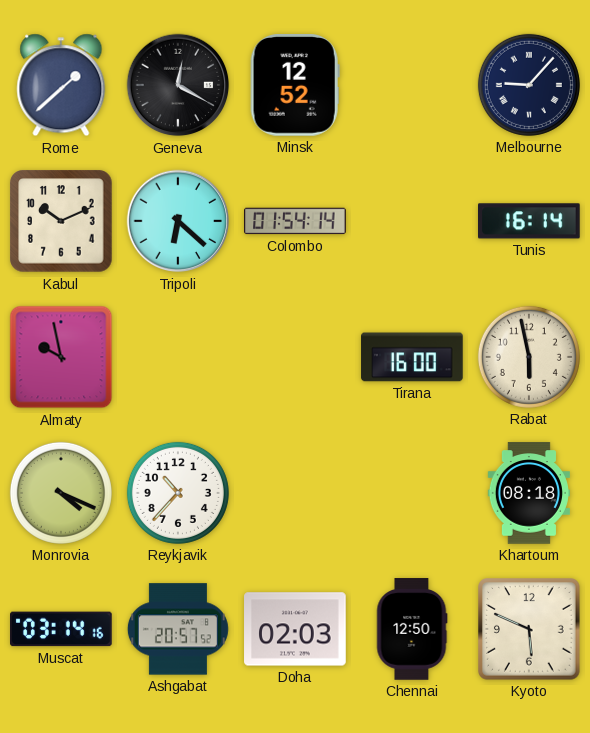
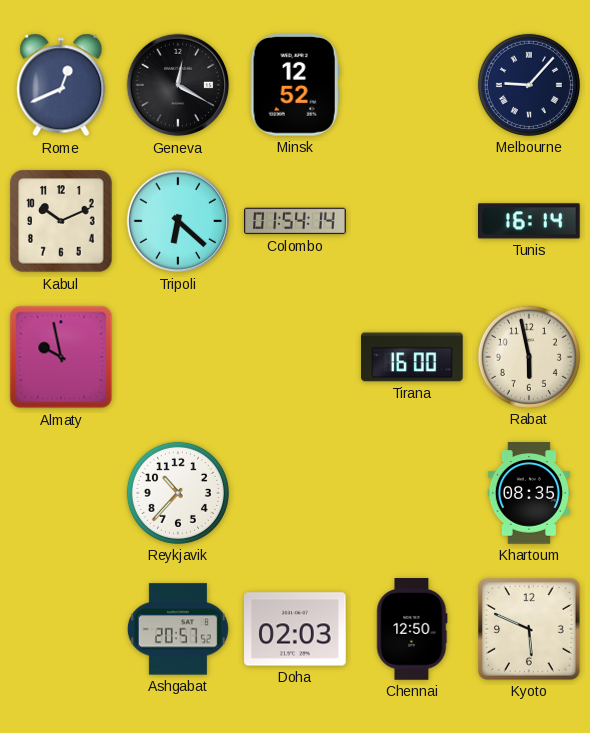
Rome: 1:38 -> 12:41
Monrovia: 4:19 -> none
Khartoum: 08:18 -> 08:35
Muscat: 03:14 -> none
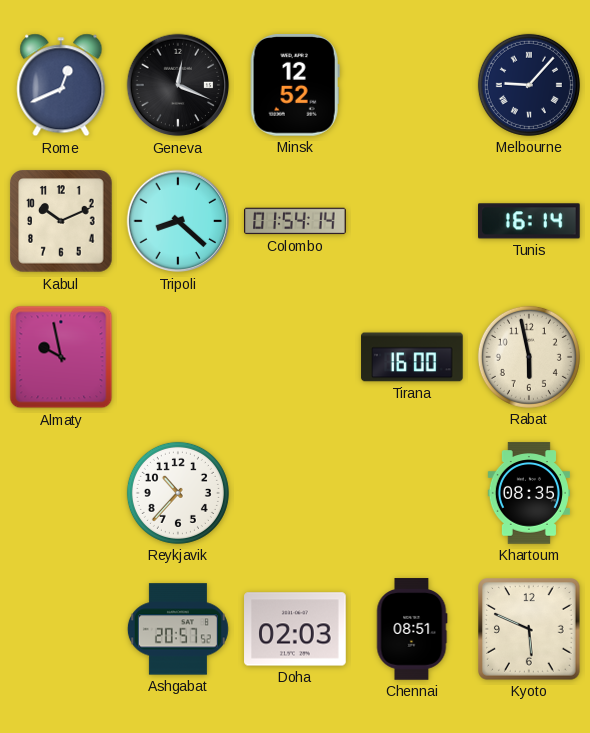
Geneva: 12:20 -> 12:19
Tripoli: 6:22 -> 8:22
Chennai: 12:50 -> 08:51
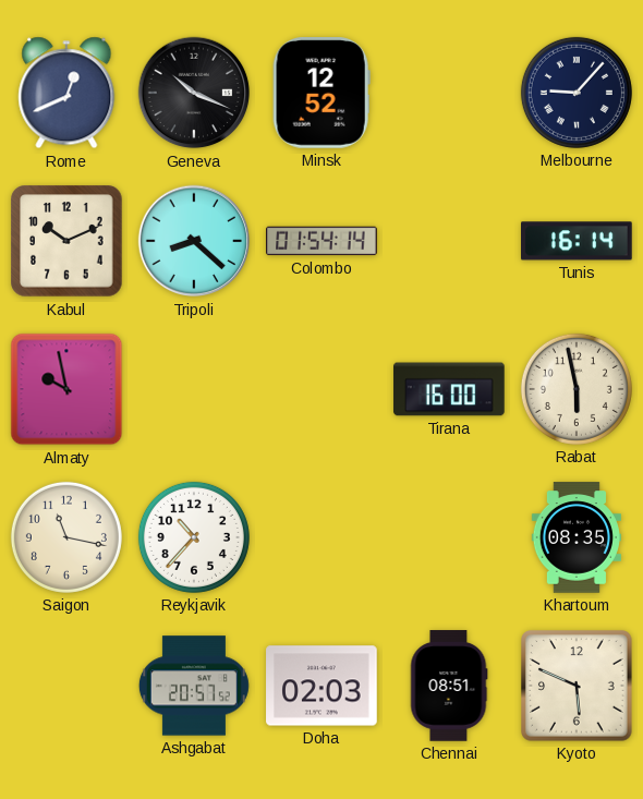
Geneva: 12:19 -> 10:19
Saigon: none -> 11:17
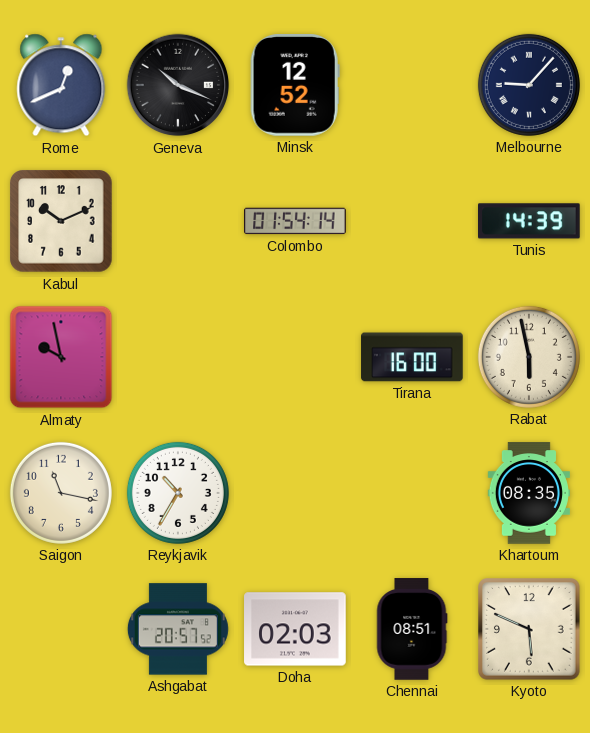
Tripoli: 8:22 -> none
Tunis: 16:14 -> 14:39
Reykjavik: 10:37 -> 10:35
